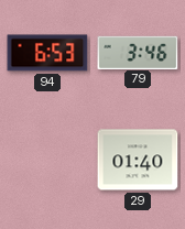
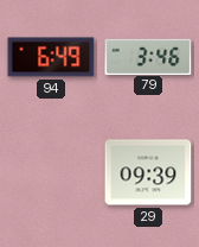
94: 6:53 -> 6:49
29: 01:40 -> 09:39
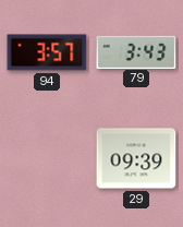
94: 6:49 -> 3:57
79: 3:46 -> 3:43
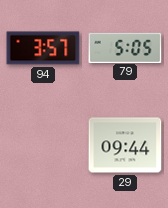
79: 3:43 -> 5:05
29: 09:39 -> 09:44
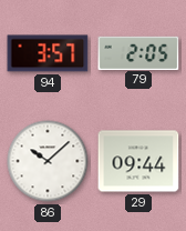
79: 5:05 -> 2:05
86: none -> 10:08
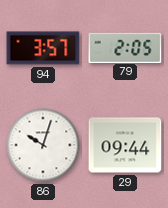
86: 10:08 -> 10:03
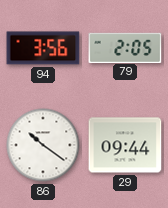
94: 3:57 -> 3:56
86: 10:03 -> 10:21
